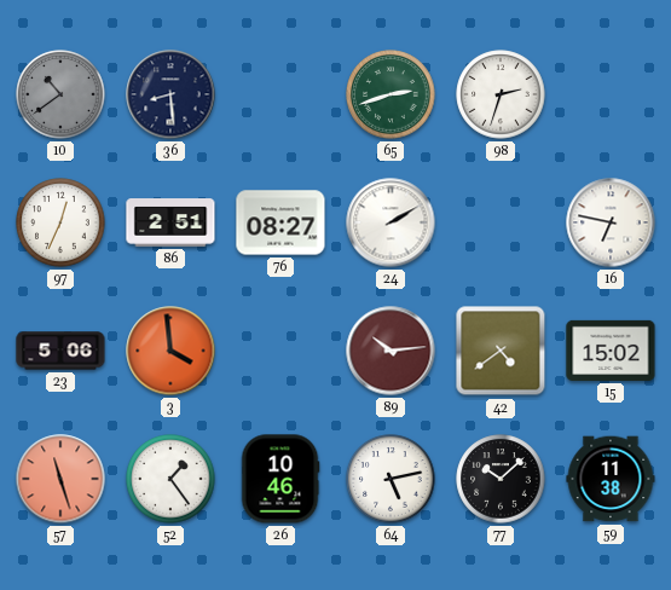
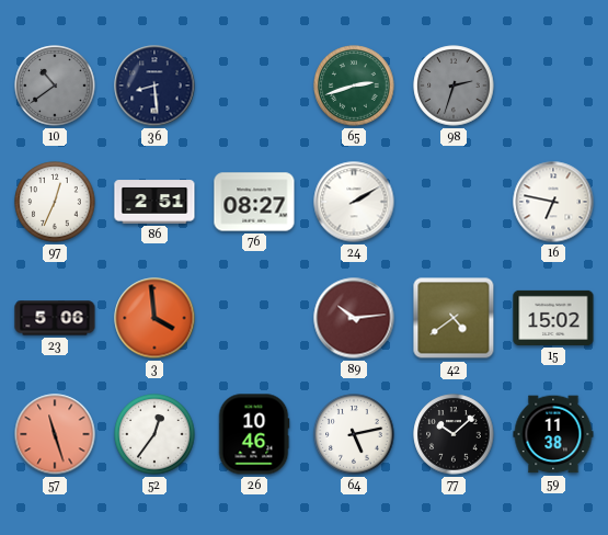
98 dial: white -> grey
52: 1:24 -> 12:36
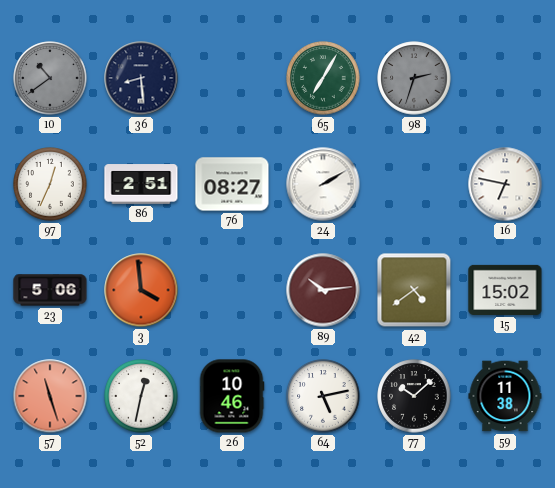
65: 2:42 -> 7:05
52: 12:36 -> 12:32
